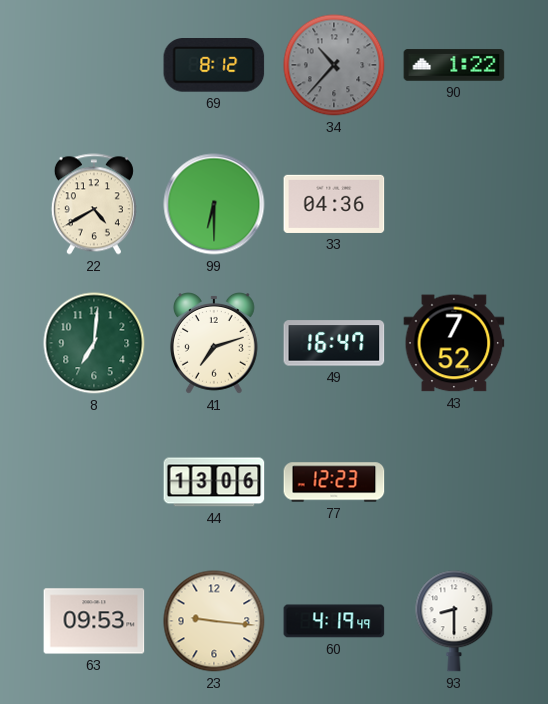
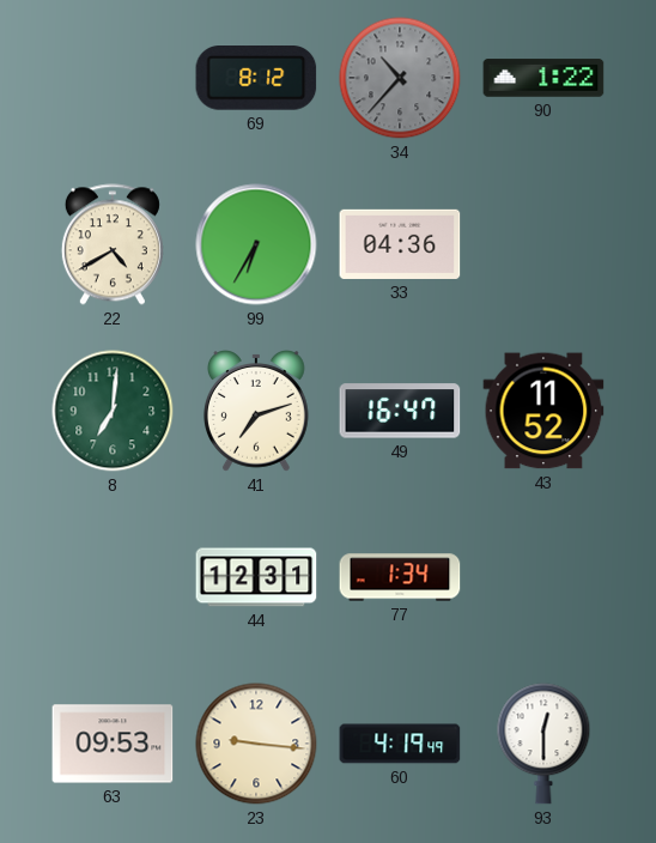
99: 6:30 -> 6:35
43: 7:52 -> 11:52
44: 13:06 -> 12:31
77: 12:23 -> 1:34
93: 8:30 -> 12:30
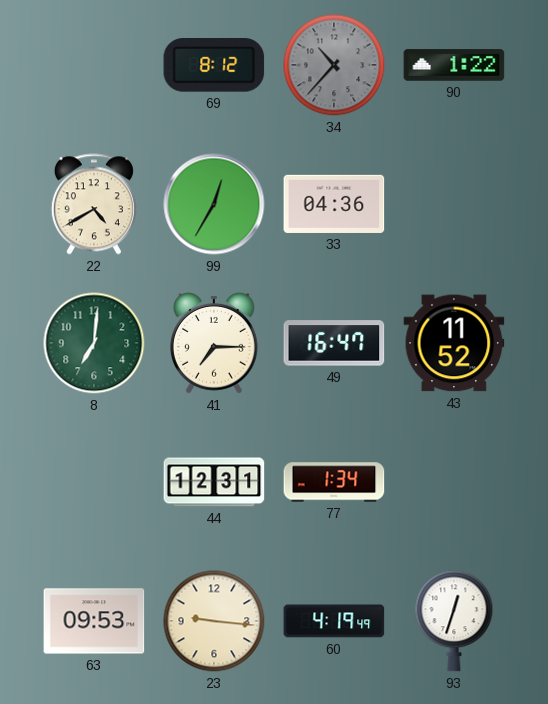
99: 6:35 -> 12:35
41: 7:12 -> 7:15
93: 12:30 -> 12:33
